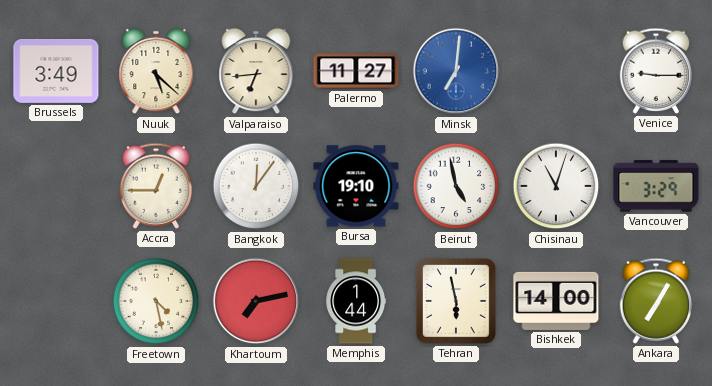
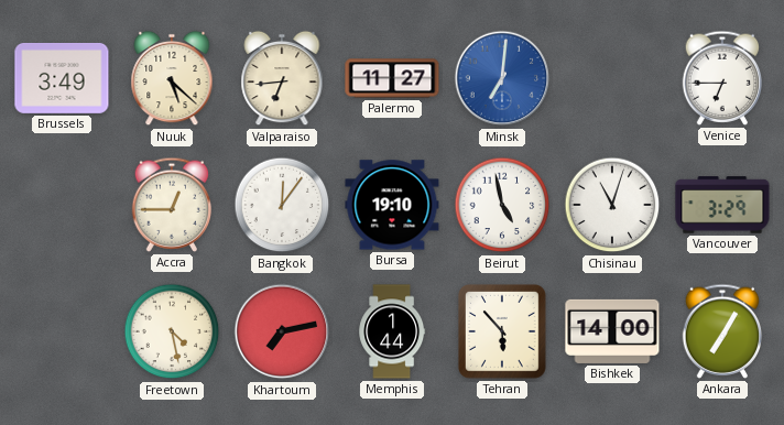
Venice: 9:15 -> 6:45
Tehran: 5:58 -> 5:53
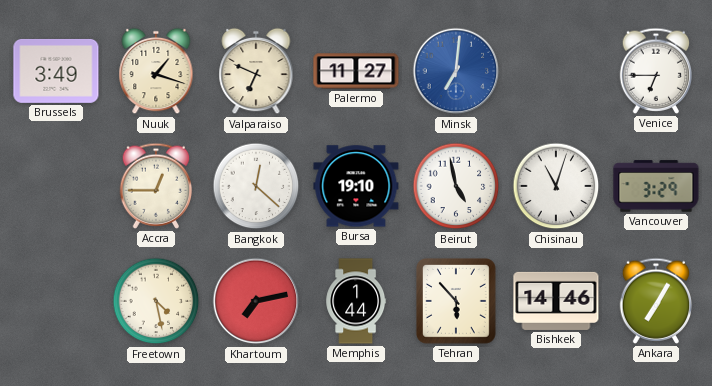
Nuuk: 5:22 -> 1:18
Valparaiso: 6:44 -> 6:49
Bangkok: 12:06 -> 12:22
Bishkek: 14:00 -> 14:46
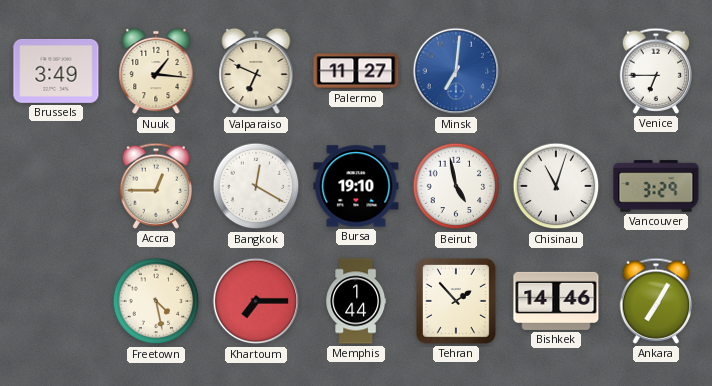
Nuuk: 1:18 -> 1:16
Bangkok: 12:22 -> 12:20
Khartoum: 7:13 -> 7:15
Tehran: 5:53 -> 1:53
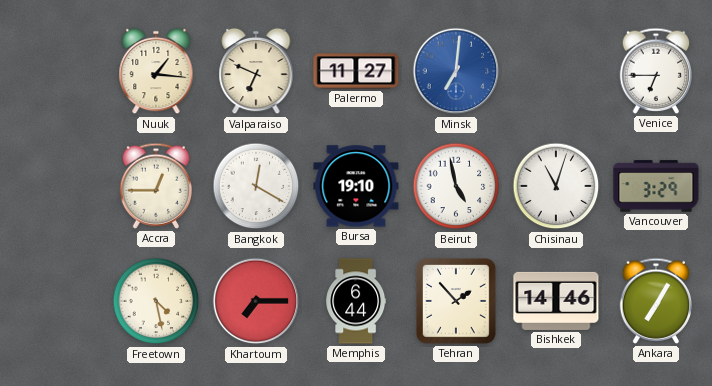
Brussels: 3:49 -> none
Memphis: 1:44 -> 6:44
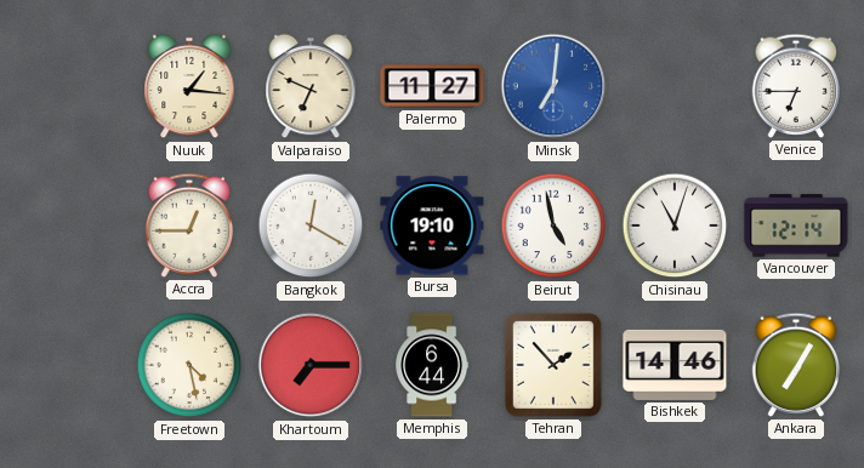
Vancouver: 3:29 -> 12:14
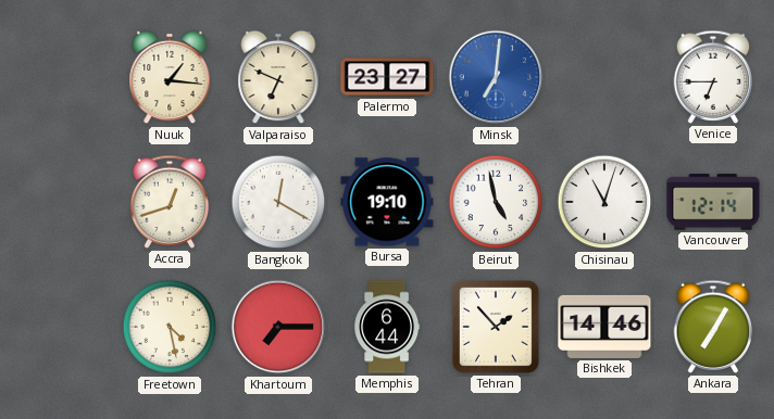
Palermo: 11:27 -> 23:27
Accra: 12:45 -> 12:42
